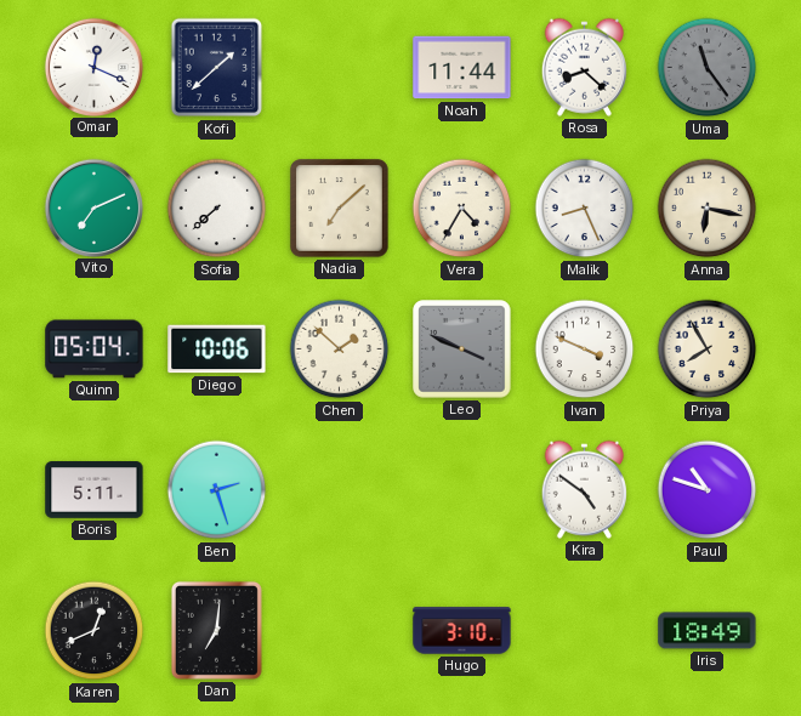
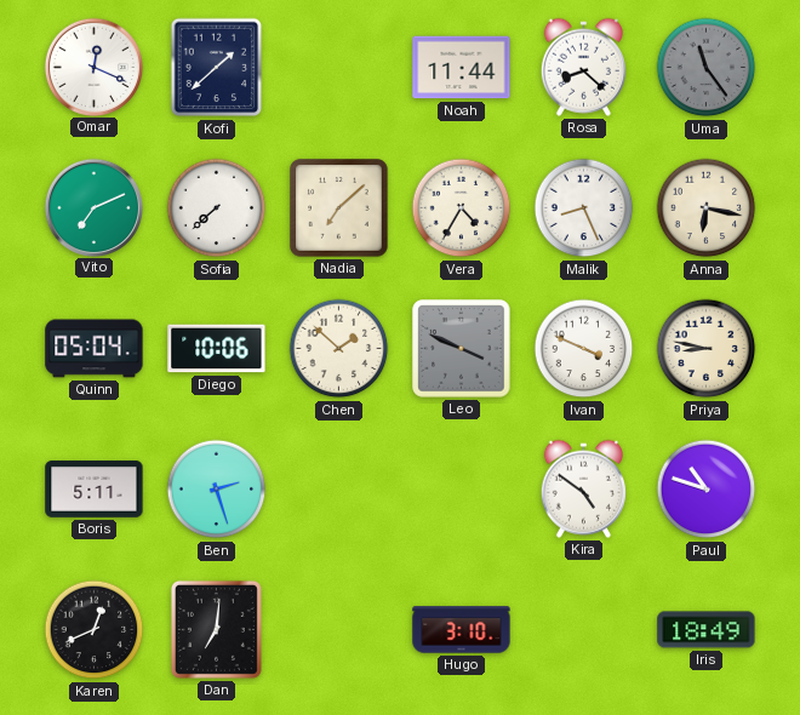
Priya: 7:55 -> 8:47
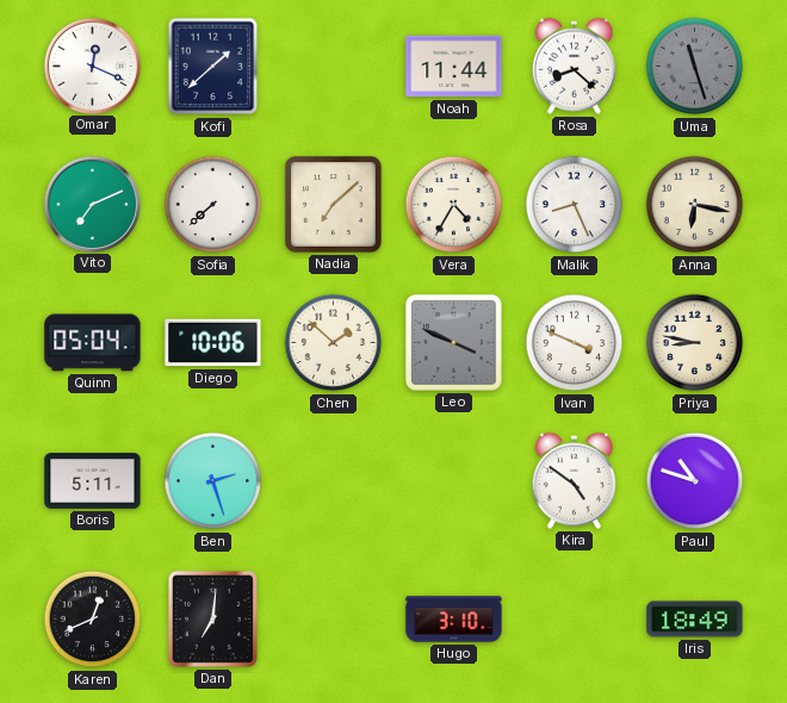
Uma: 11:24 -> 11:27
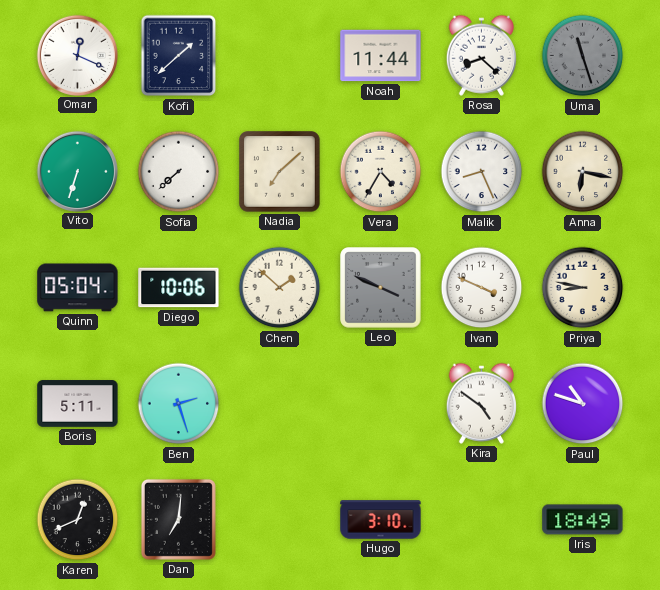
Vito: 7:11 -> 6:33
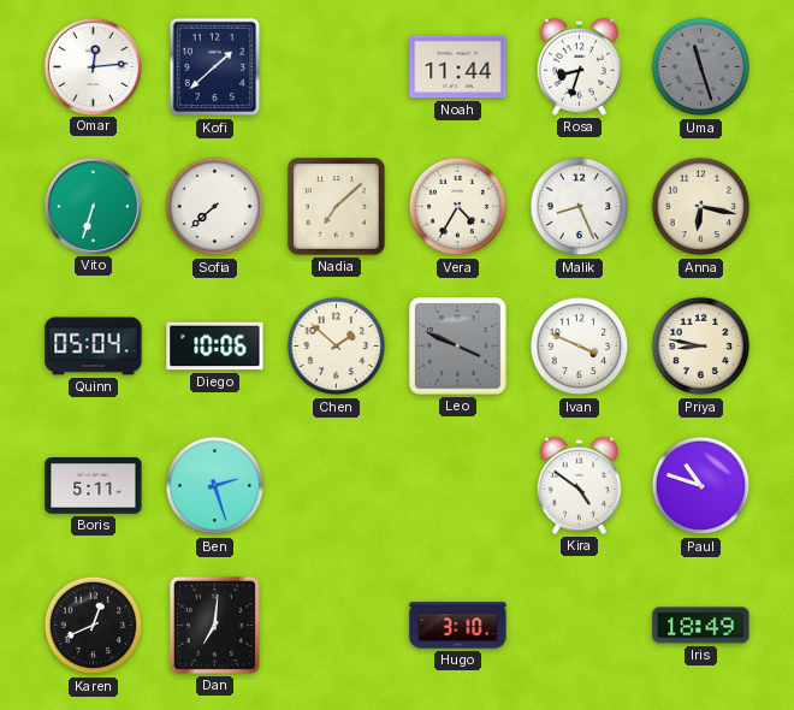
Omar: 12:19 -> 12:14
Rosa: 8:22 -> 8:33
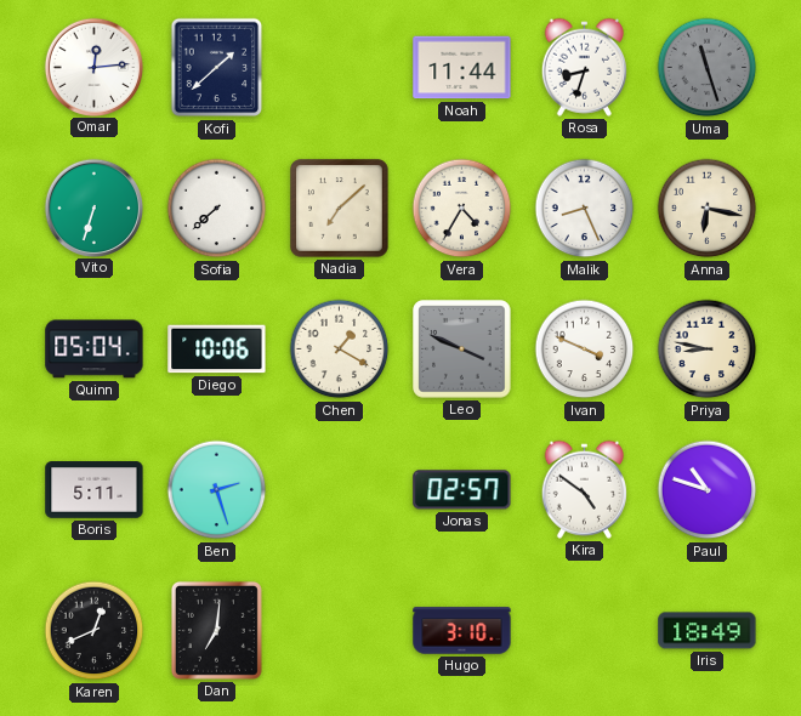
Chen: 1:52 -> 1:20
Jonas: none -> 02:57
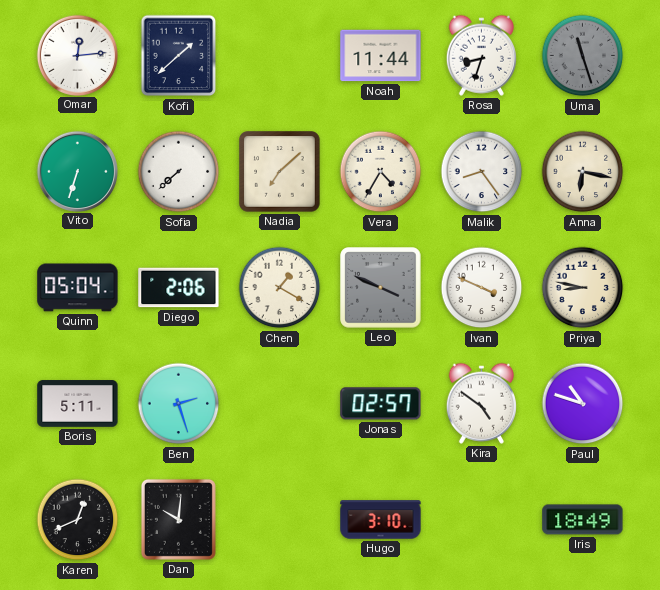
Malik: 8:26 -> 8:24
Diego: 10:06 -> 2:06
Dan: 7:01 -> 10:01
